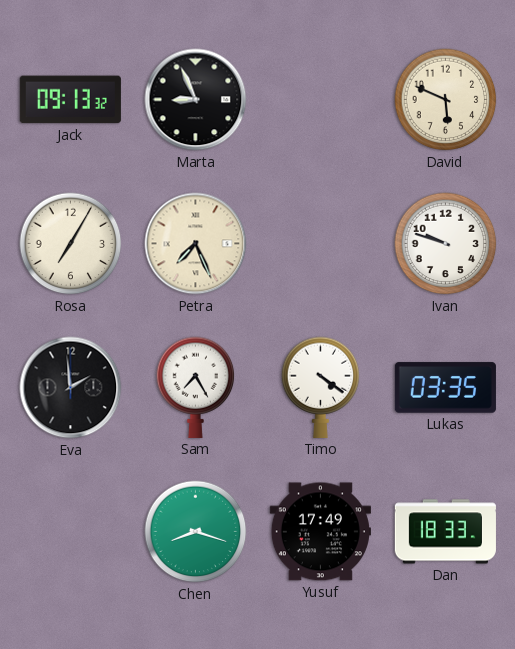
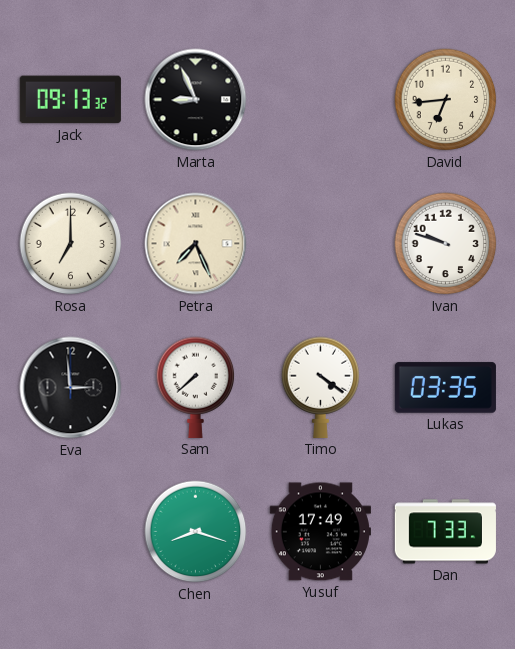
David: 5:49 -> 6:44
Rosa: 7:05 -> 7:00
Eva: 1:59 -> 2:59
Sam: 7:25 -> 7:38
Dan: 18:33 -> 7:33
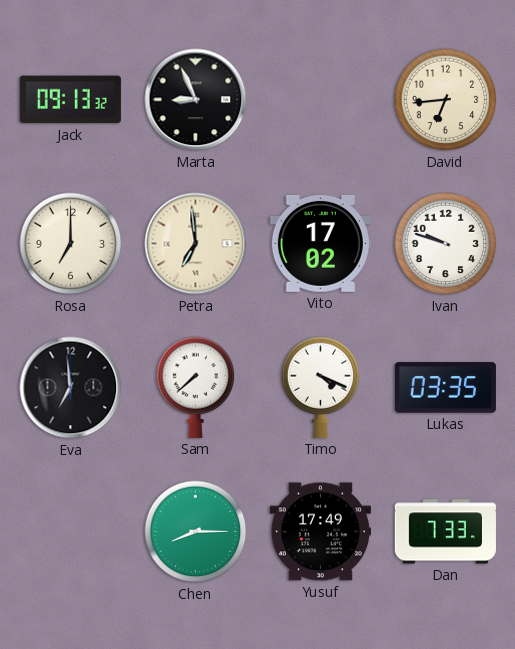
Petra: 7:26 -> 6:59
Vito: none -> 17:02
Eva: 2:59 -> 6:59
Timo: 4:21 -> 4:19
Chen: 8:18 -> 8:15
